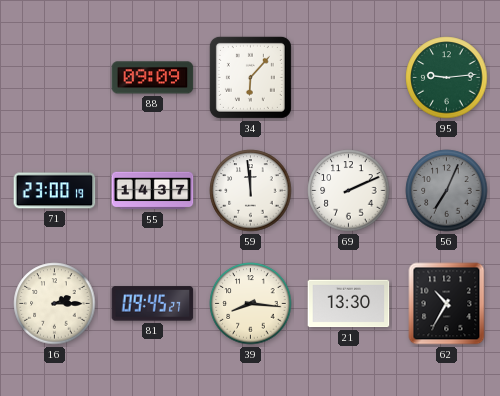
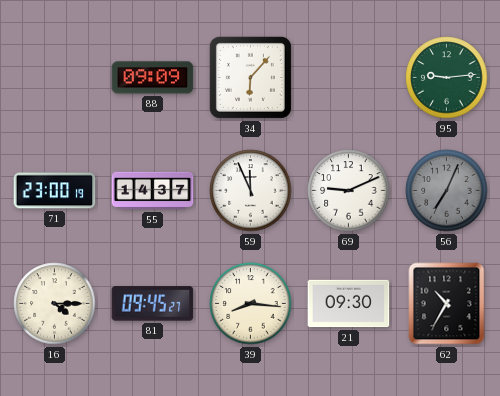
59: 11:59 -> 11:56
69: 2:11 -> 9:11
16: 2:15 -> 4:15
21: 13:30 -> 09:30
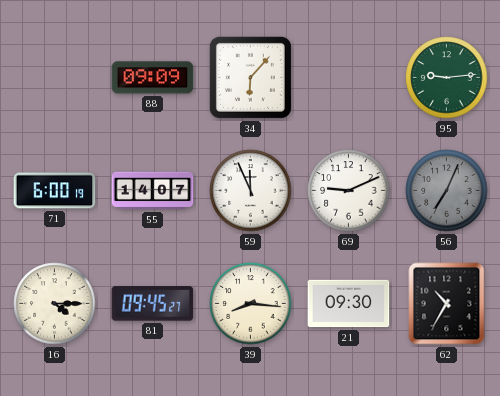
71: 23:00 -> 6:00
55: 14:37 -> 14:07
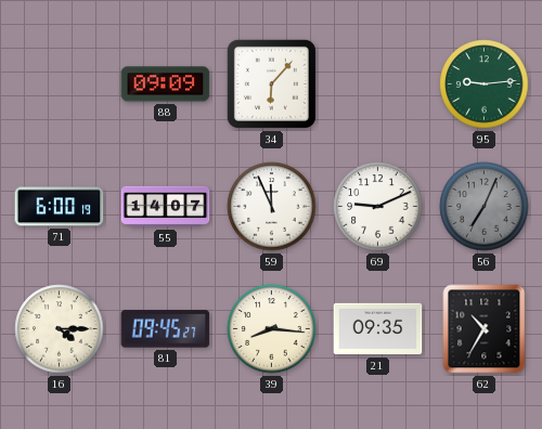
21: 09:30 -> 09:35
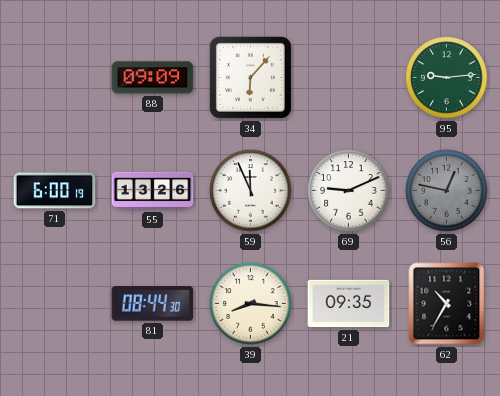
55: 14:07 -> 13:26
56: 7:04 -> 12:47
16: 4:15 -> none
81: 09:45 -> 08:44
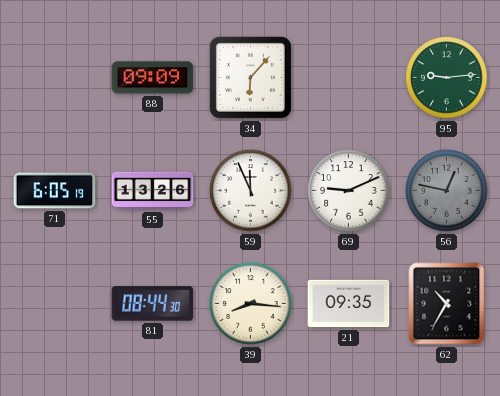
71: 6:00 -> 6:05
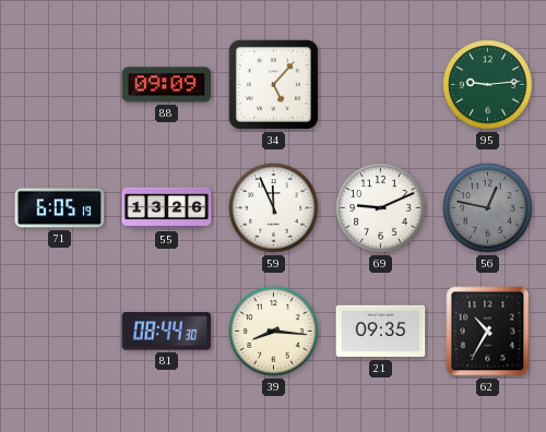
34: 6:07 -> 5:07
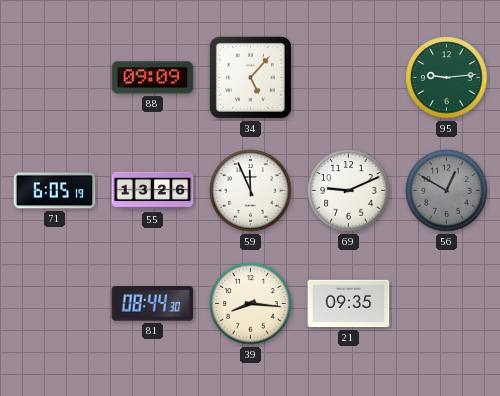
56: 12:47 -> 12:50
62: 10:35 -> none
